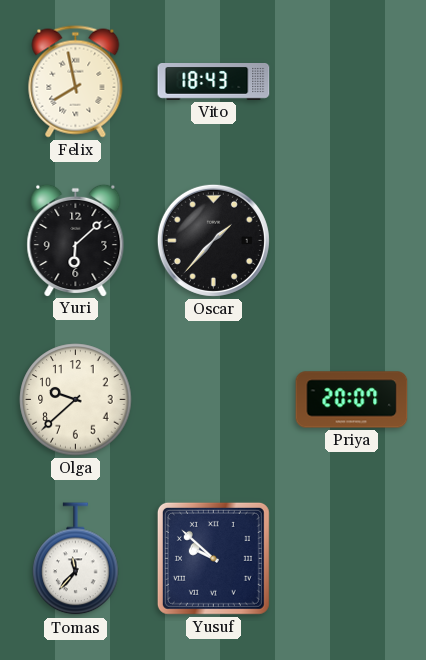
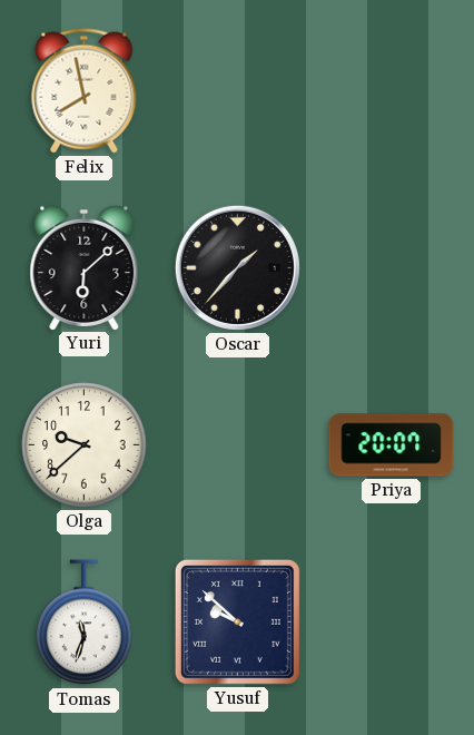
Vito: 18:43 -> none
Tomas: 11:37 -> 11:33
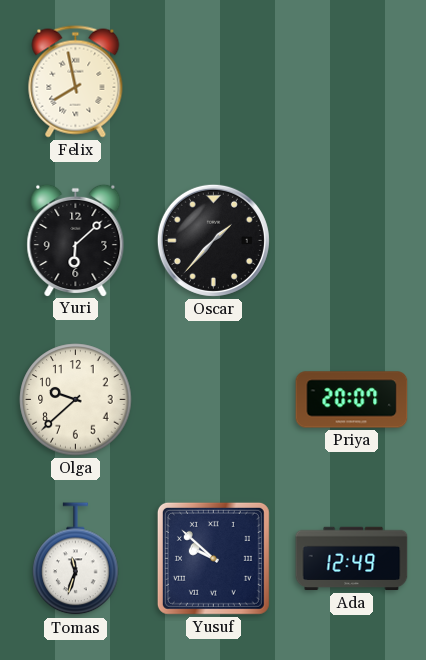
Ada: none -> 12:49
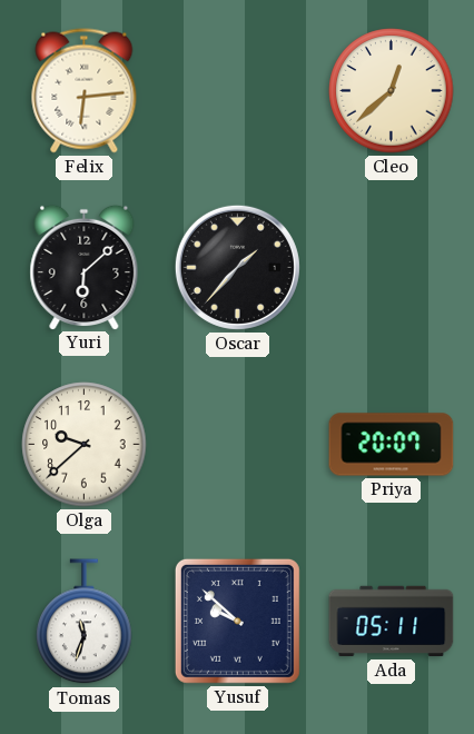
Felix: 7:58 -> 6:14
Cleo: none -> 12:38
Ada: 12:49 -> 05:11
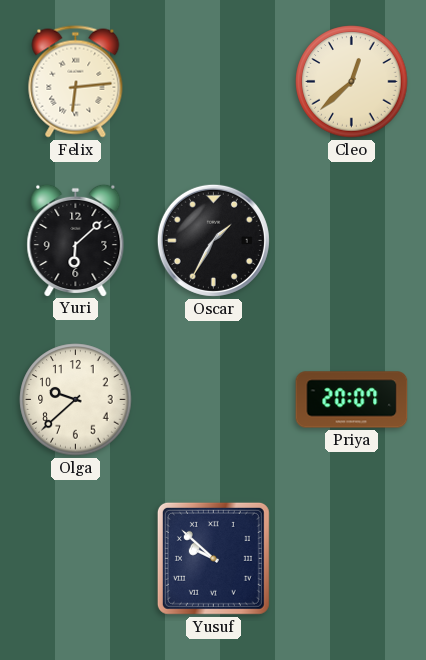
Oscar: 1:37 -> 1:35
Tomas: 11:33 -> none
Ada: 05:11 -> none
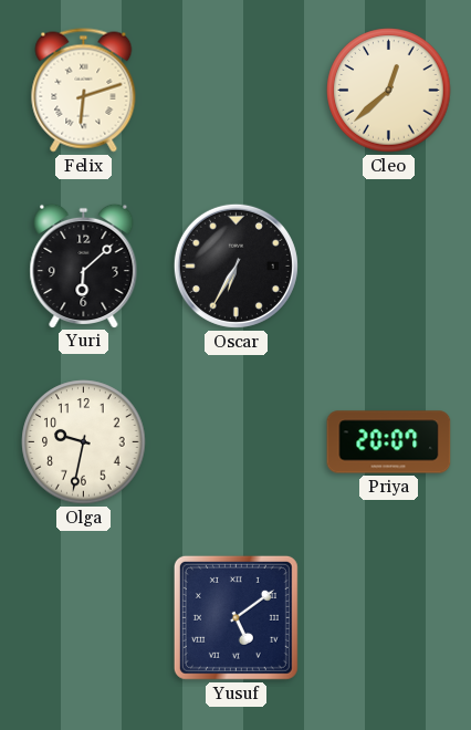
Felix: 6:14 -> 6:12
Oscar: 1:35 -> 6:35
Olga: 9:38 -> 9:32
Yusuf: 9:52 -> 5:09
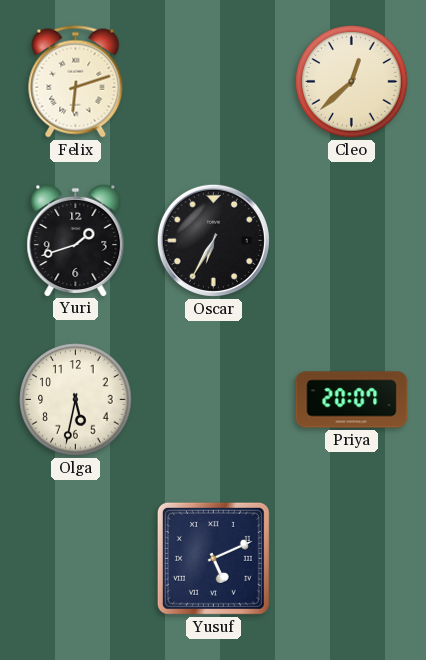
Yuri: 6:08 -> 1:42
Olga: 9:32 -> 5:32
Yusuf: 5:09 -> 5:11
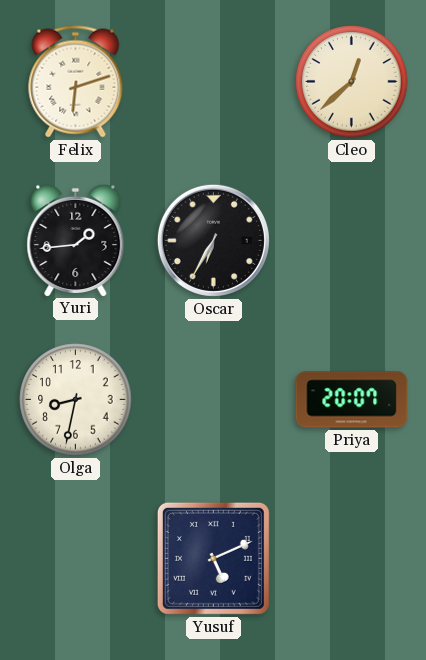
Yuri: 1:42 -> 1:44
Olga: 5:32 -> 8:32
